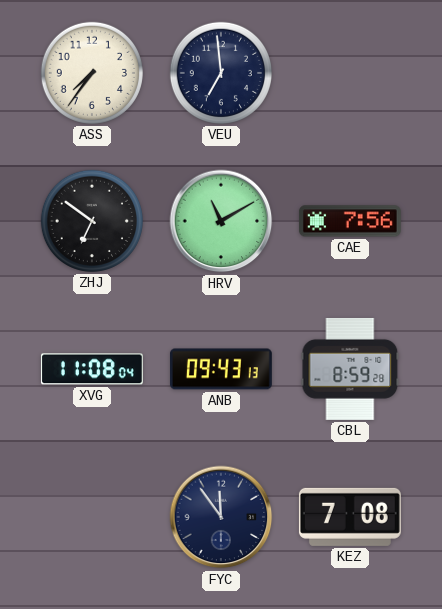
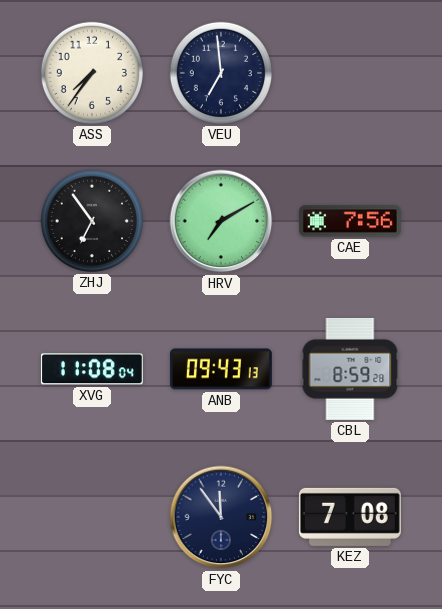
ZHJ: 6:51 -> 6:54
HRV: 11:10 -> 7:10
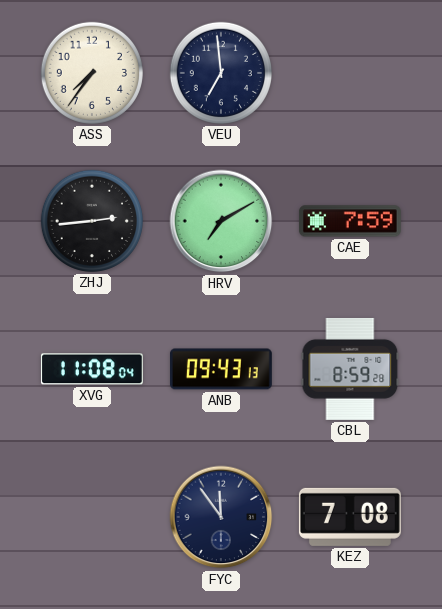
ZHJ: 6:54 -> 2:44
CAE: 7:56 -> 7:59
